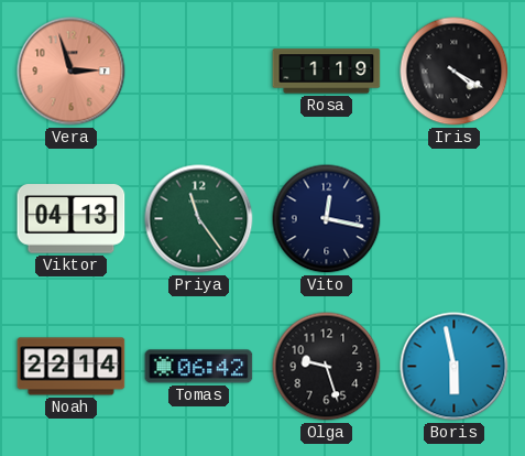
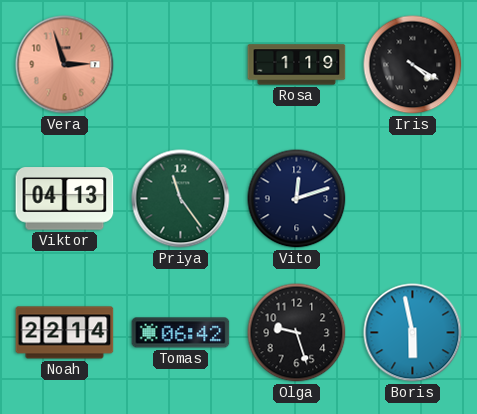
Vito: 12:17 -> 12:12
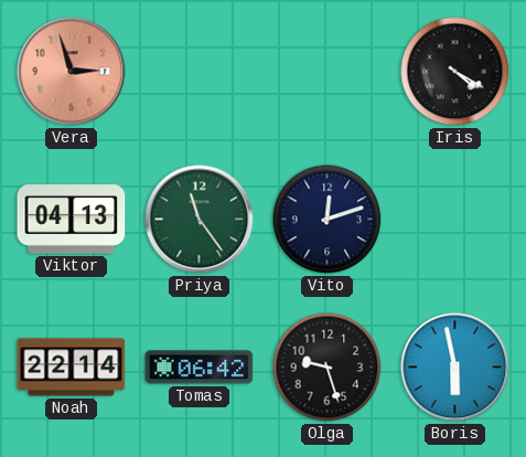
Rosa: 1:19 -> none
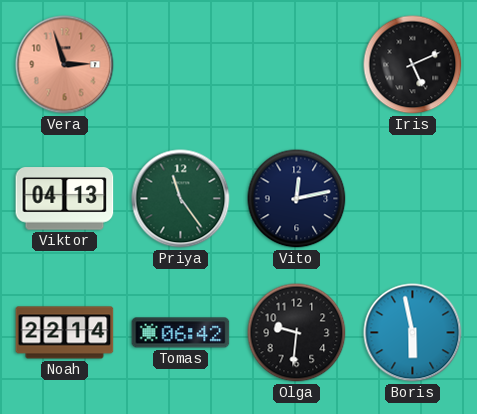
Iris: 4:20 -> 5:11
Vito: 12:12 -> 12:13
Olga: 9:27 -> 9:31
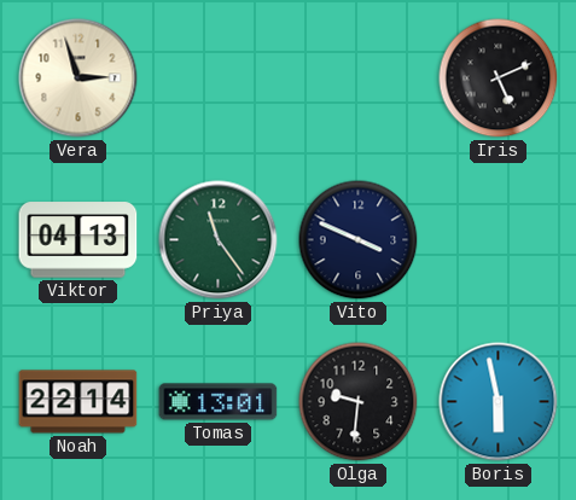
Vera dial: salmon -> cream
Vito: 12:13 -> 3:49
Tomas: 06:42 -> 13:01
